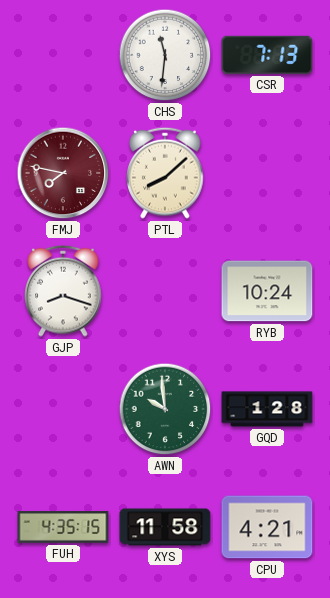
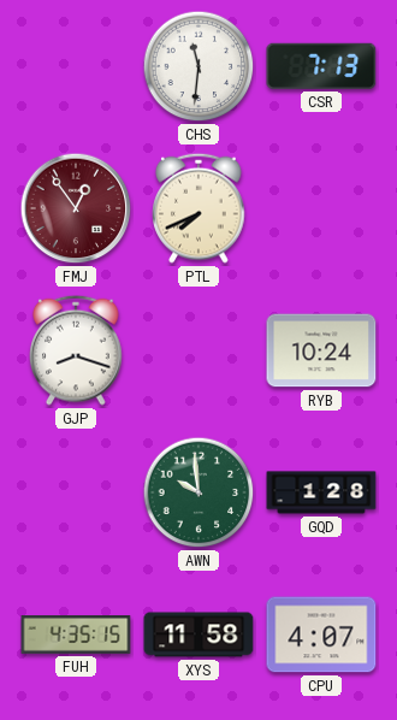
FMJ: 7:47 -> 12:54
PTL: 8:08 -> 7:41
CPU: 4:21 -> 4:07
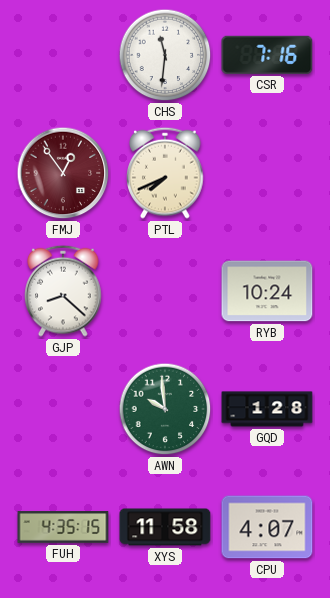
CSR: 7:13 -> 7:16
GJP: 8:18 -> 8:22
